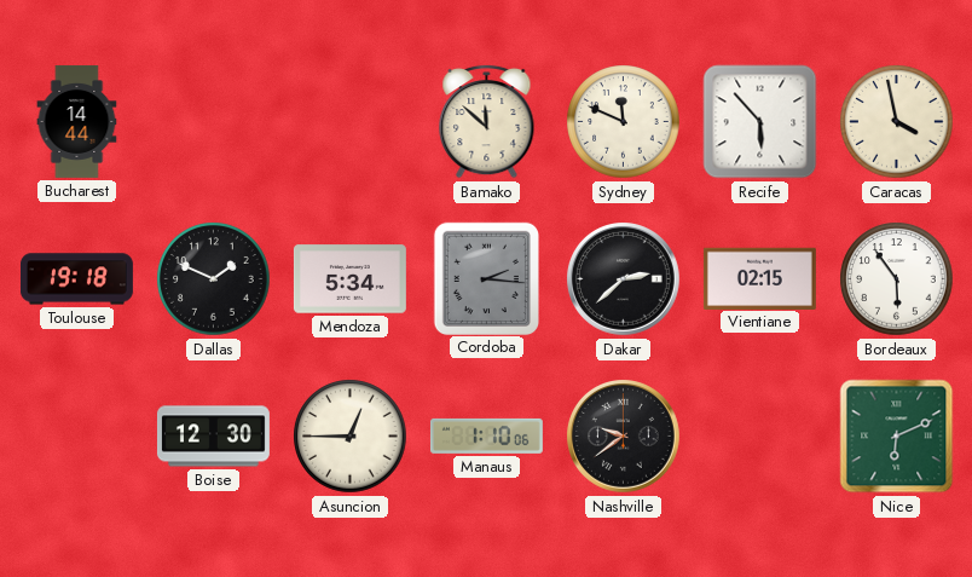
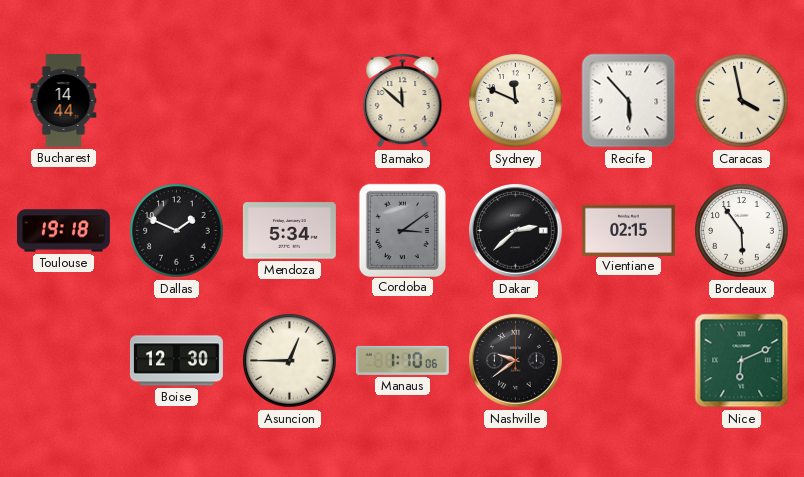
Cordoba: 2:16 -> 3:09
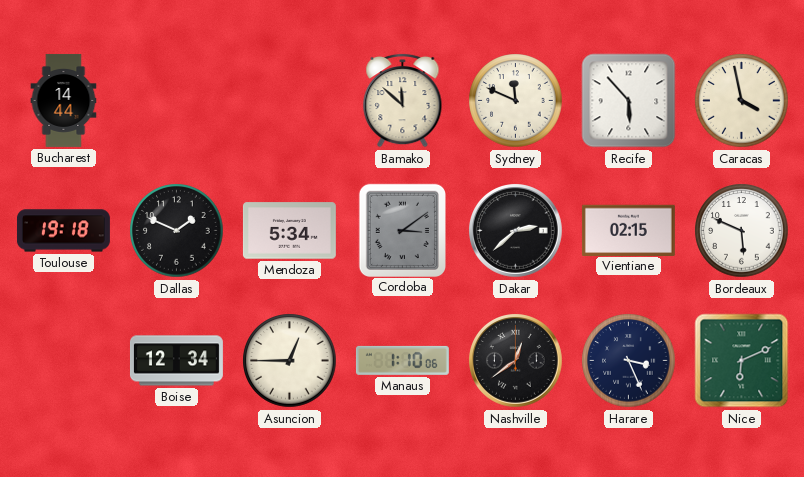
Bordeaux: 5:54 -> 5:49
Boise: 12:30 -> 12:34
Nashville: 9:39 -> 12:39
Harare: none -> 3:26
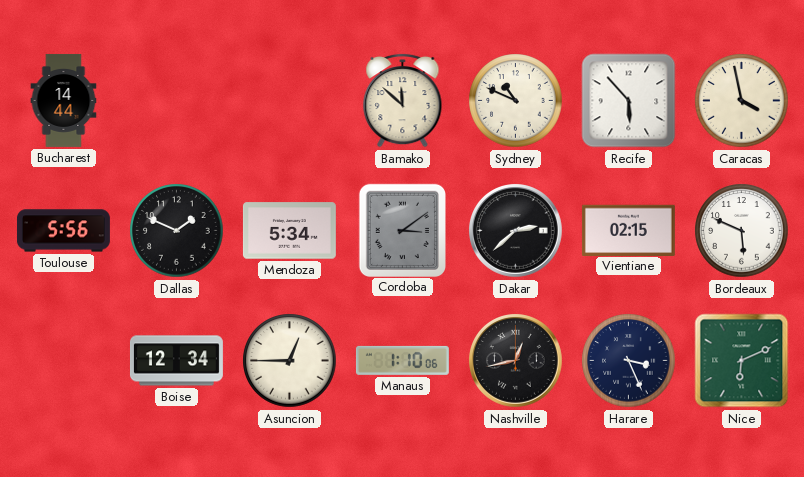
Sydney: 11:49 -> 10:49
Toulouse: 19:18 -> 5:56
Nashville: 12:39 -> 12:43
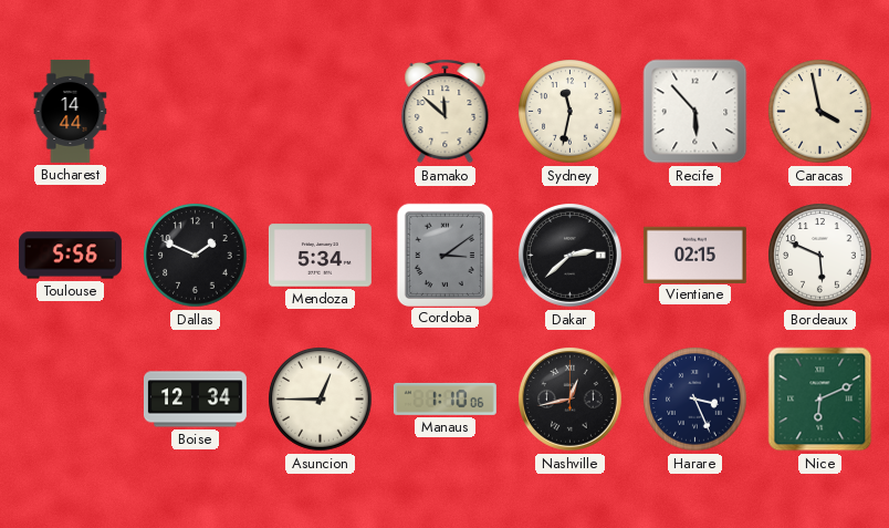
Sydney: 10:49 -> 11:32
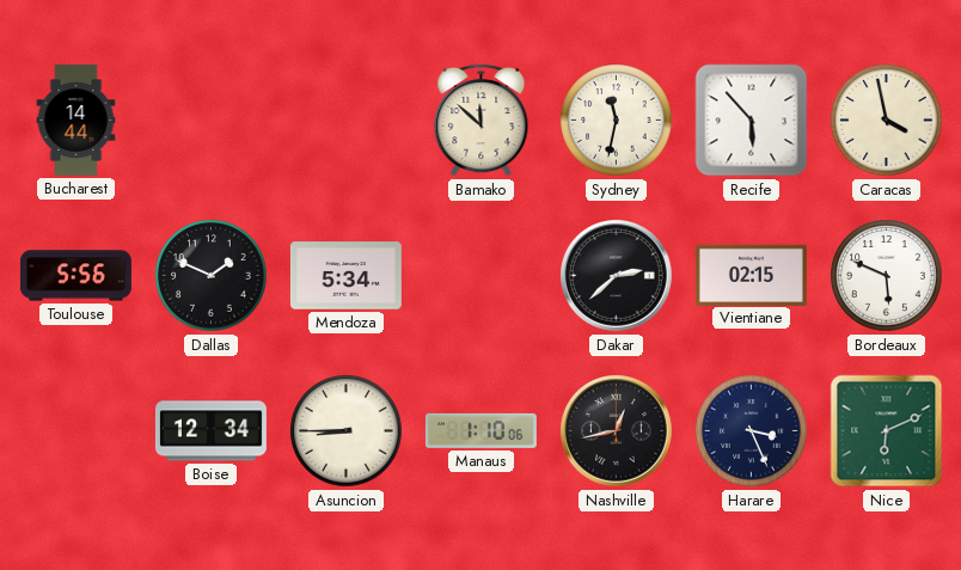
Cordoba: 3:09 -> none
Asuncion: 12:45 -> 8:45
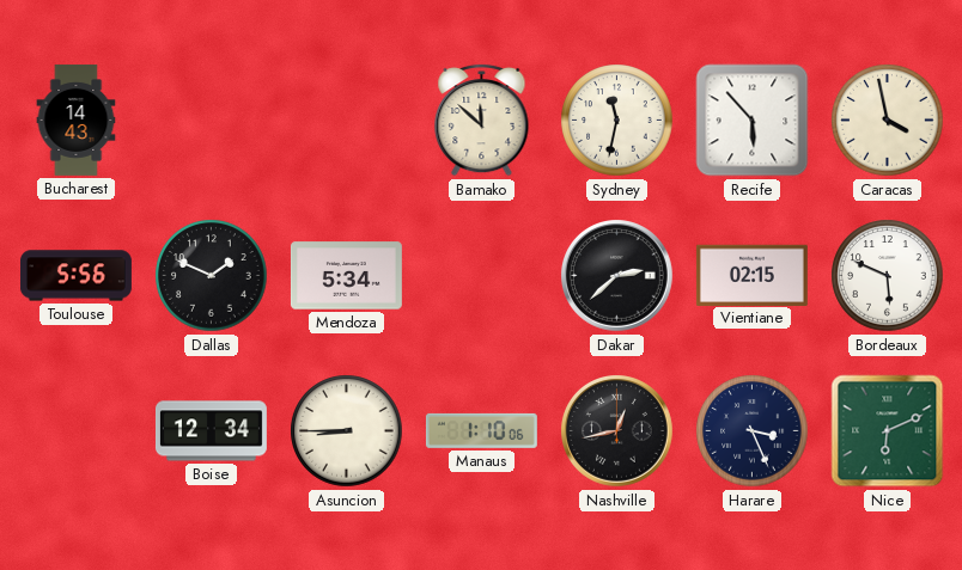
Bucharest: 14:44 -> 14:43
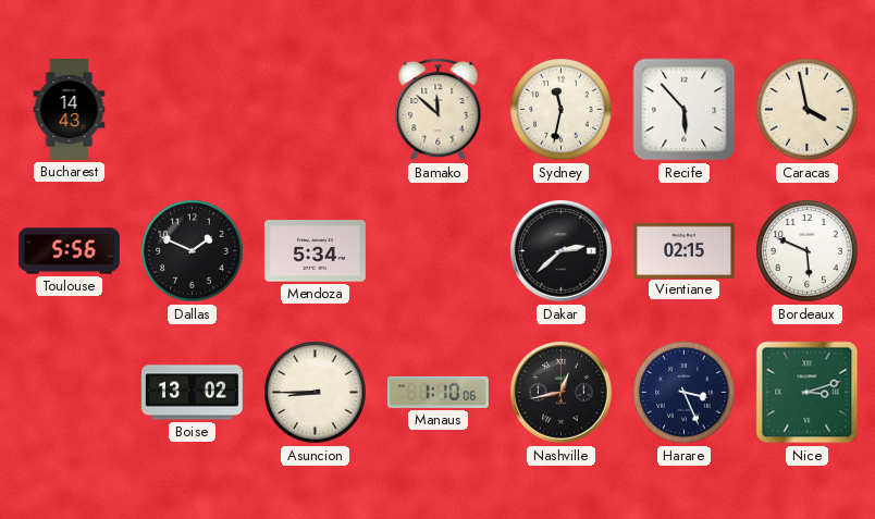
Boise: 12:34 -> 13:02
Nice: 6:11 -> 3:12
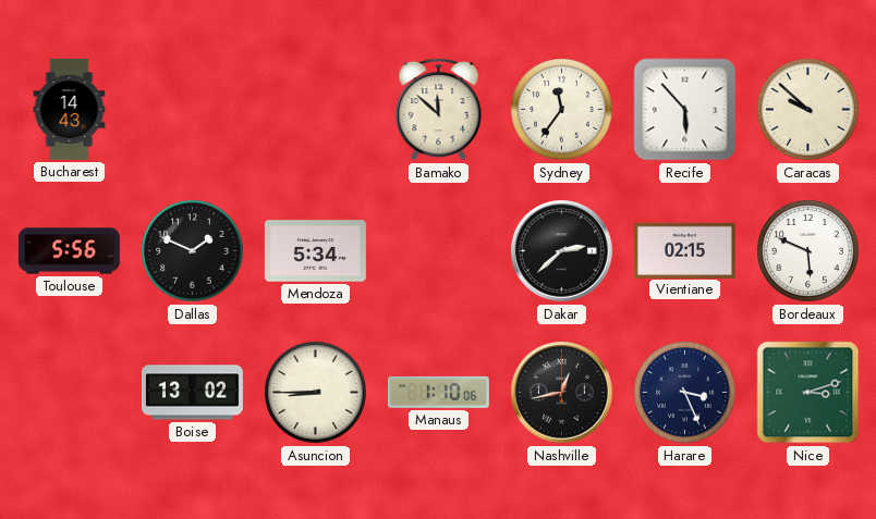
Sydney: 11:32 -> 11:36
Caracas: 3:58 -> 9:52
